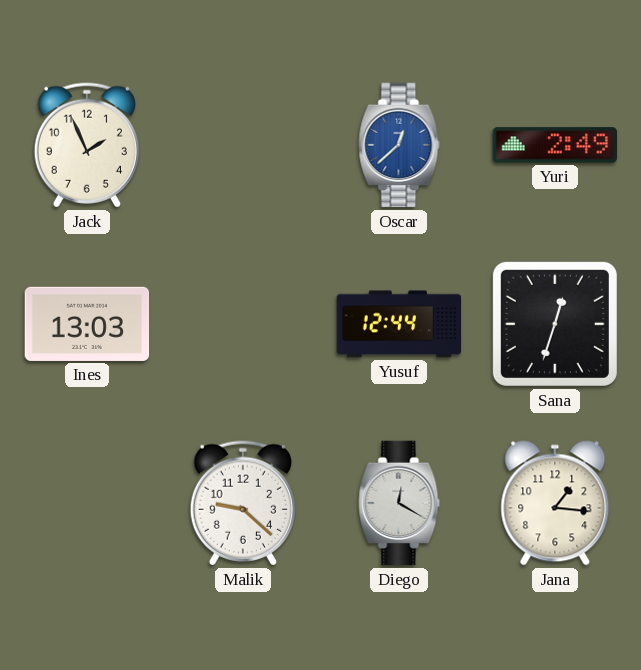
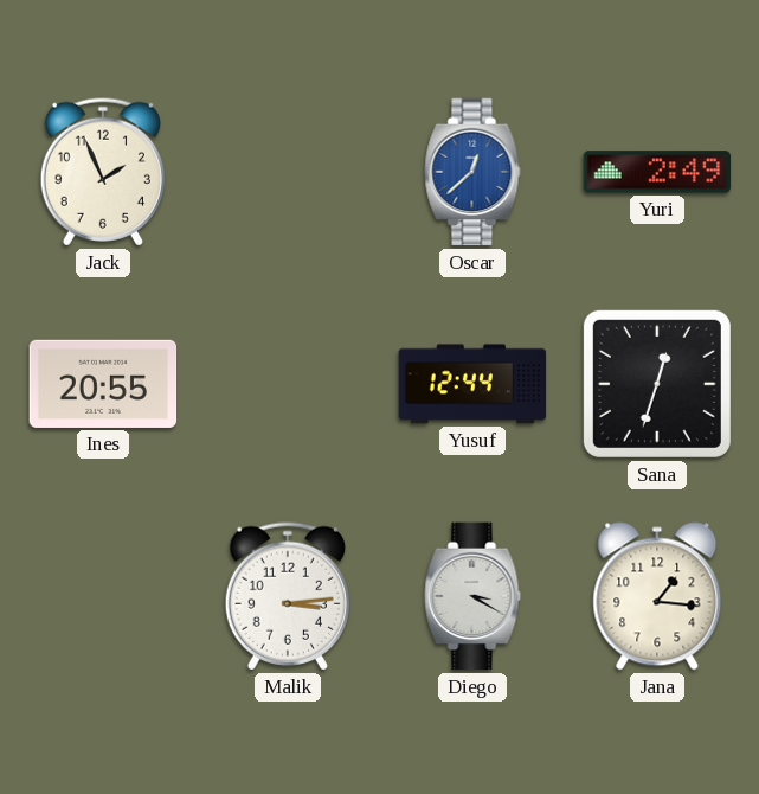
Ines: 13:03 -> 20:55
Malik: 9:22 -> 3:14
Diego: 12:20 -> 3:20
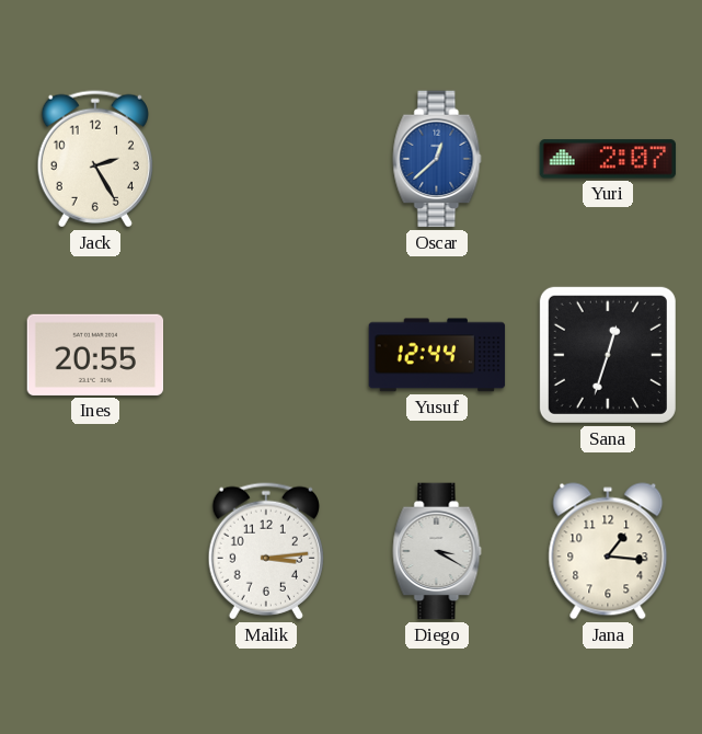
Jack: 1:56 -> 2:25
Yuri: 2:49 -> 2:07
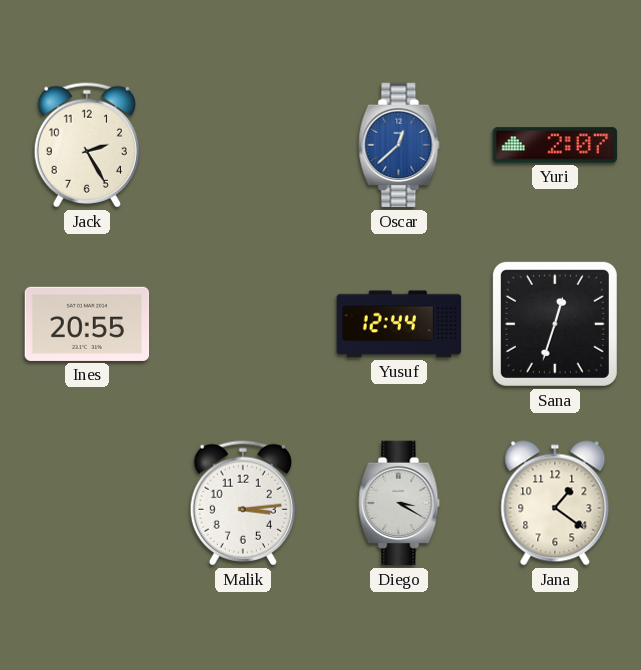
Jana: 1:16 -> 1:21
